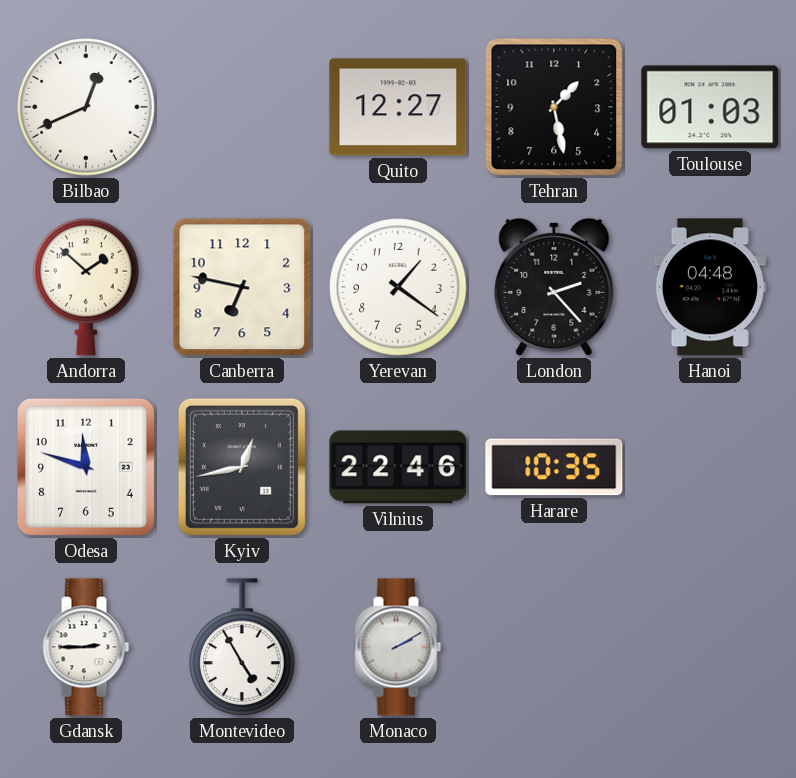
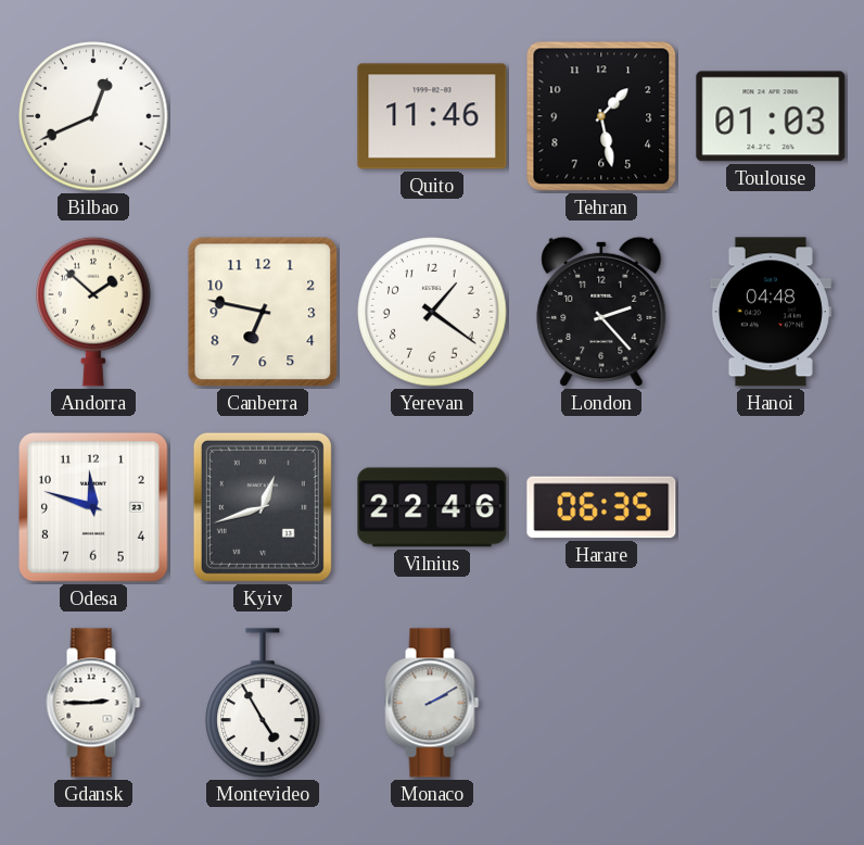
Quito: 12:27 -> 11:46
Kyiv: 12:43 -> 12:42
Harare: 10:35 -> 06:35
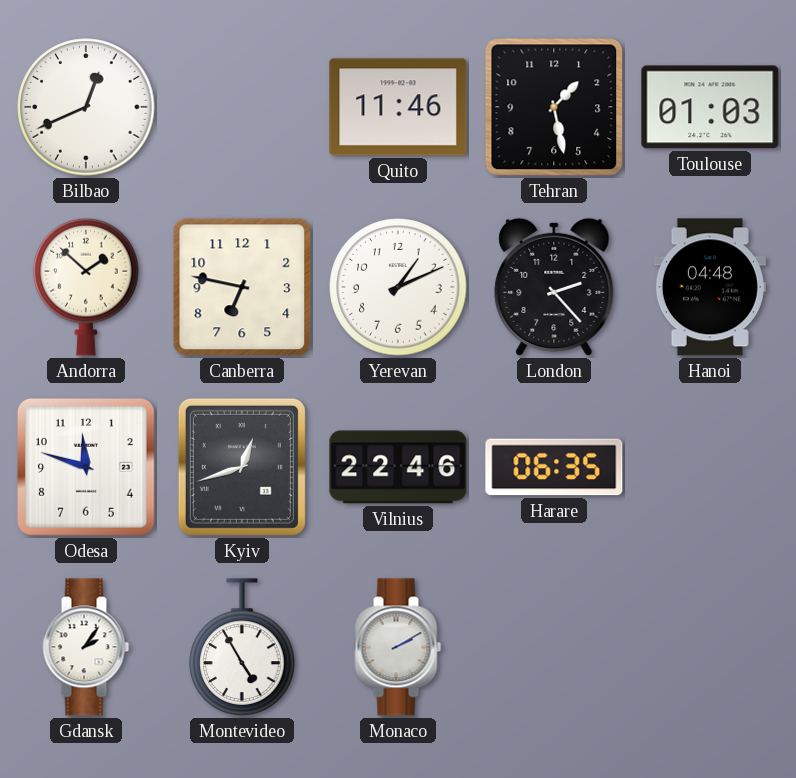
Yerevan: 1:21 -> 1:11
Gdansk: 2:45 -> 2:06
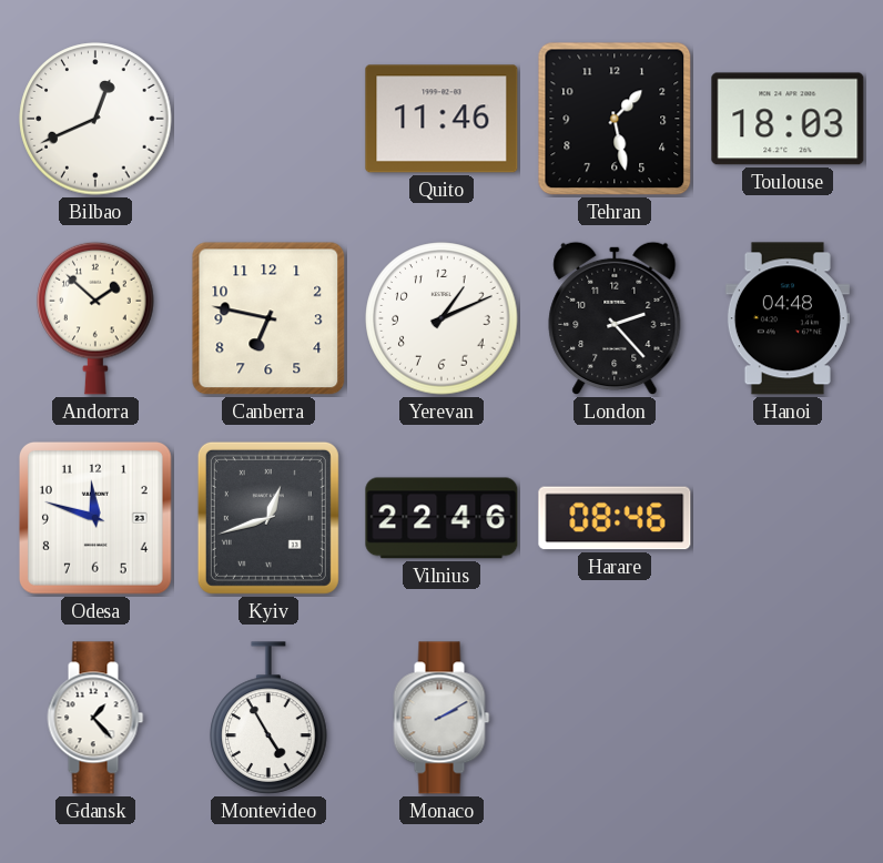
Toulouse: 01:03 -> 18:03
Harare: 06:35 -> 08:46
Gdansk: 2:06 -> 1:23
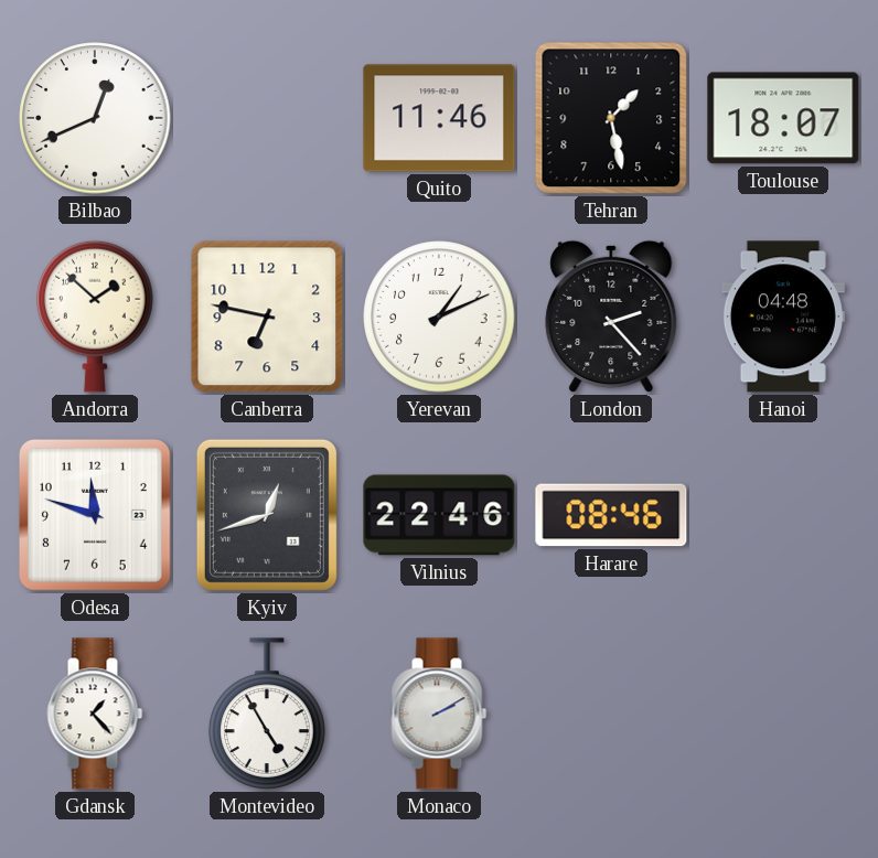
Toulouse: 18:03 -> 18:07
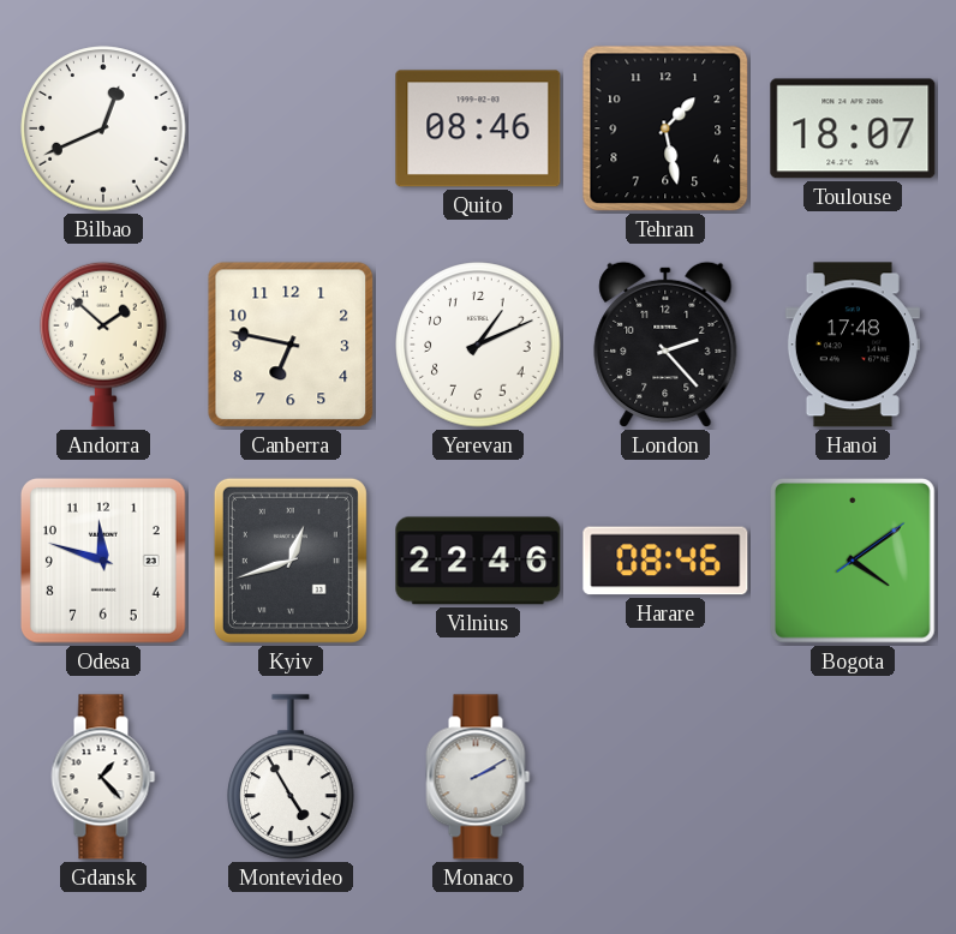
Quito: 11:46 -> 08:46
Hanoi: 04:48 -> 17:48
Bogota: none -> 4:09
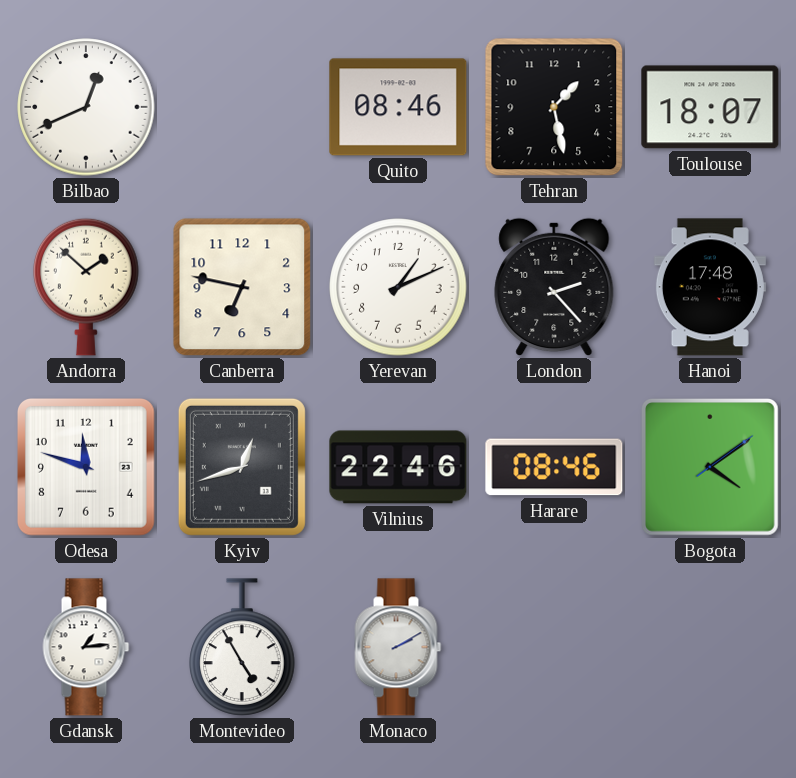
Gdansk: 1:23 -> 1:14
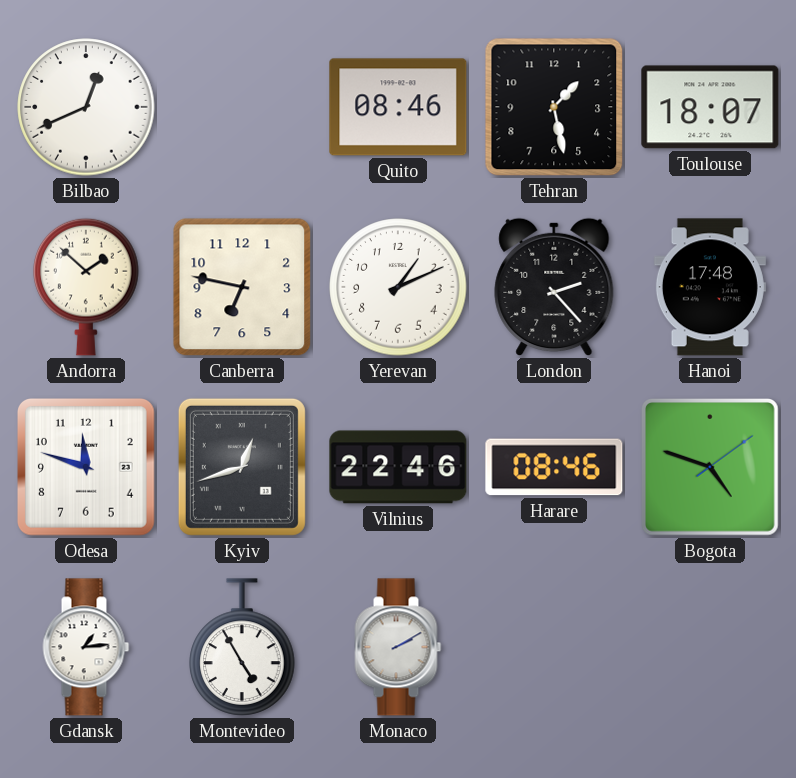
Bogota: 4:09 -> 4:48
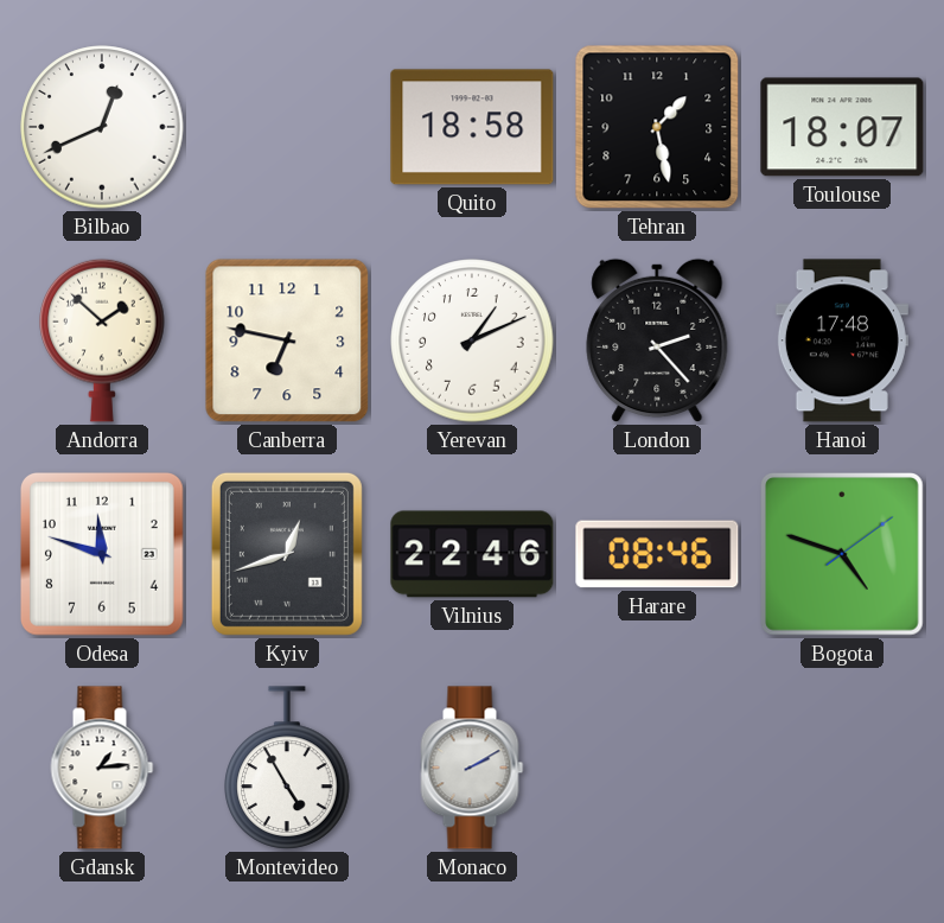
Quito: 08:46 -> 18:58
